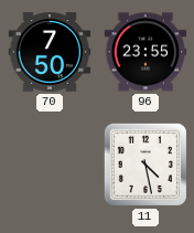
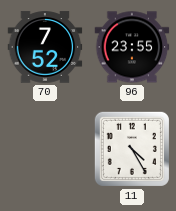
70: 7:50 -> 7:52
11: 4:28 -> 4:25
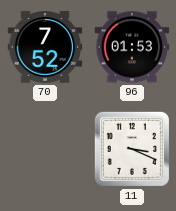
96: 23:55 -> 01:53
11: 4:25 -> 3:19
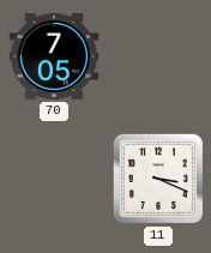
70: 7:52 -> 7:05
96: 01:53 -> none
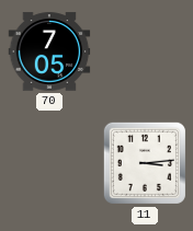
11: 3:19 -> 3:14
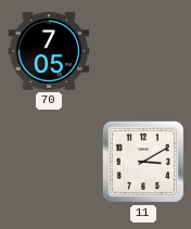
11: 3:14 -> 3:10
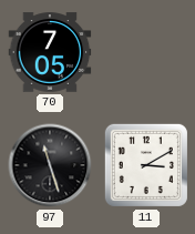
97: none -> 11:27
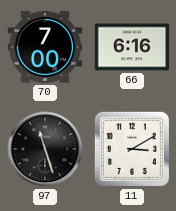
70: 7:05 -> 7:00
66: none -> 6:16
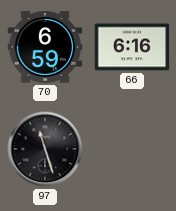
70: 7:00 -> 6:59
11: 3:10 -> none
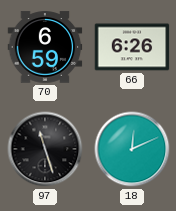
66: 6:16 -> 6:26
18: none -> 12:11
